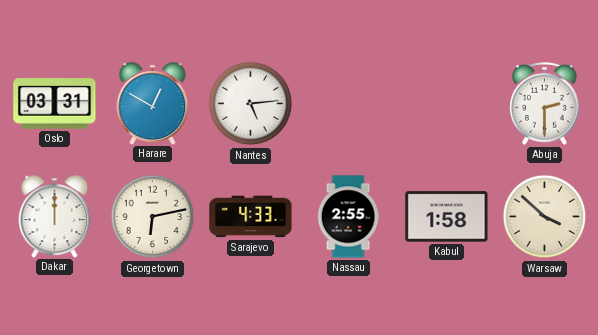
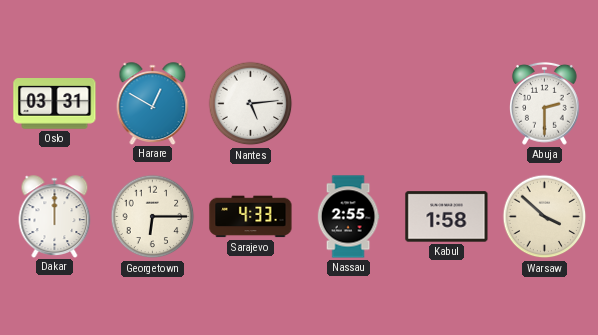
Georgetown: 6:13 -> 6:15
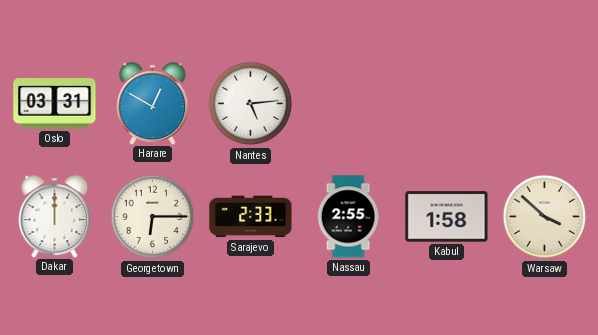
Abuja: 2:30 -> none
Sarajevo: 4:33 -> 2:33
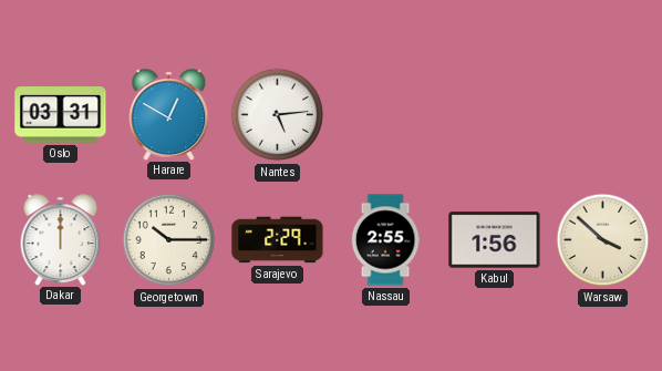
Georgetown: 6:15 -> 10:15
Sarajevo: 2:33 -> 2:29
Kabul: 1:58 -> 1:56
